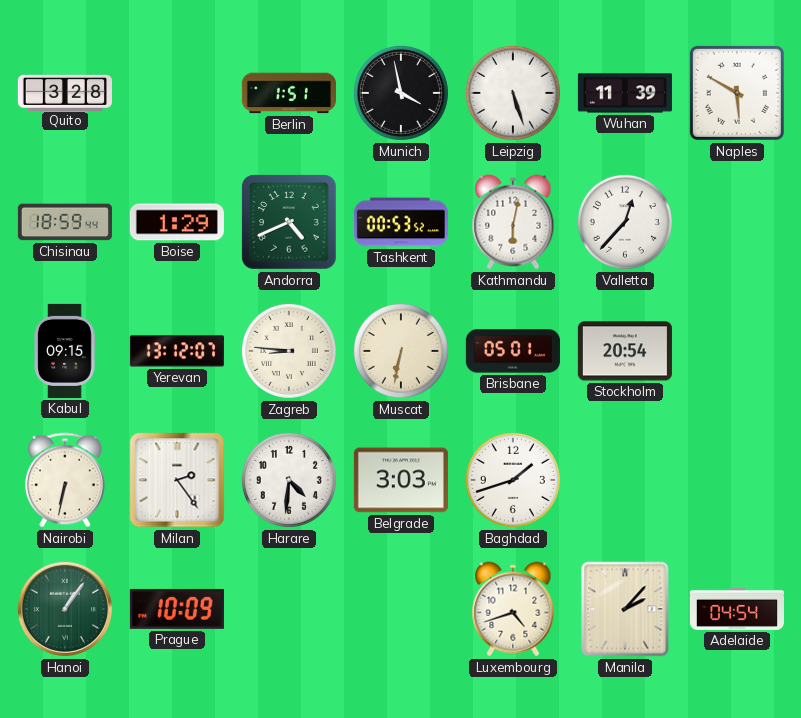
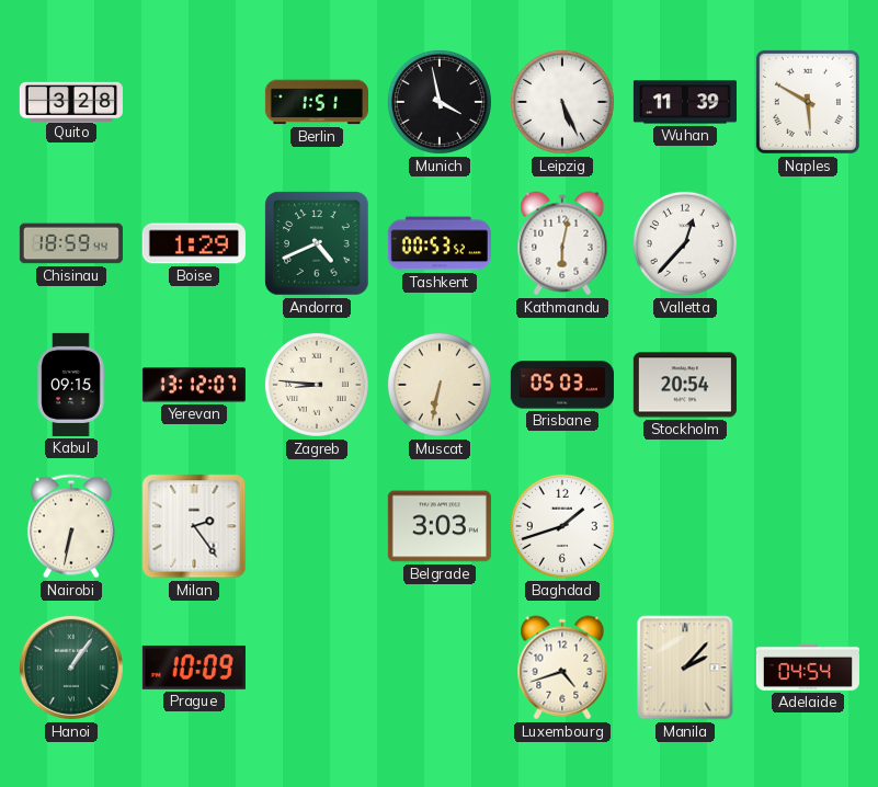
Leipzig: 5:27 -> 5:26
Brisbane: 05:01 -> 05:03
Harare: 4:31 -> none
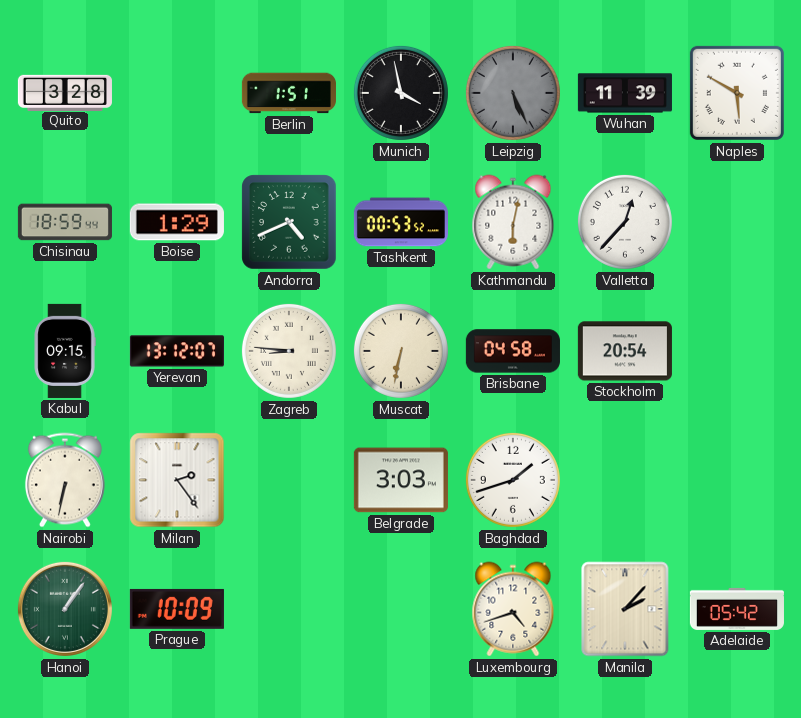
Leipzig dial: white -> grey
Brisbane: 05:03 -> 04:58
Adelaide: 04:54 -> 05:42
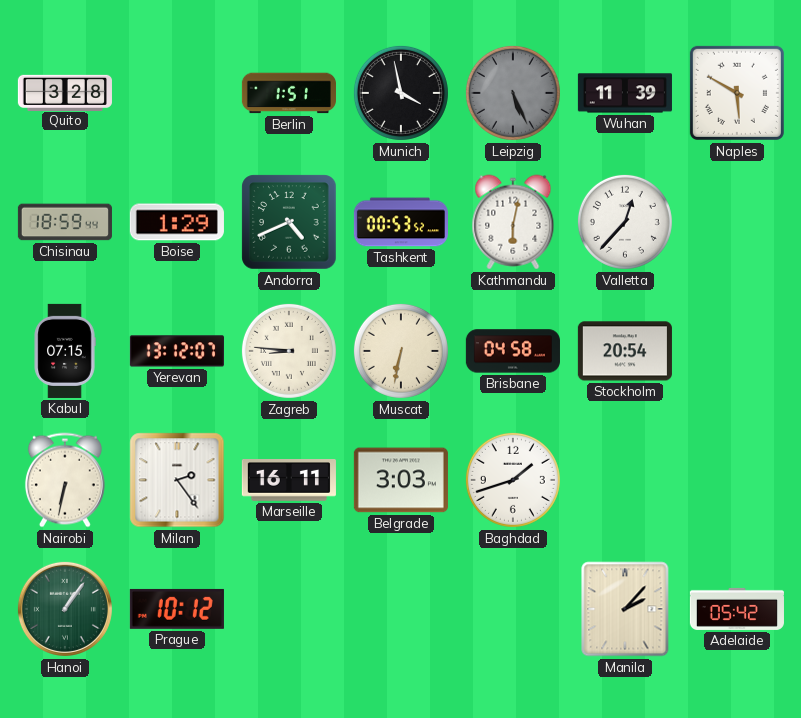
Kabul: 09:15 -> 07:15
Marseille: none -> 16:11
Prague: 10:09 -> 10:12
Luxembourg: 4:42 -> none
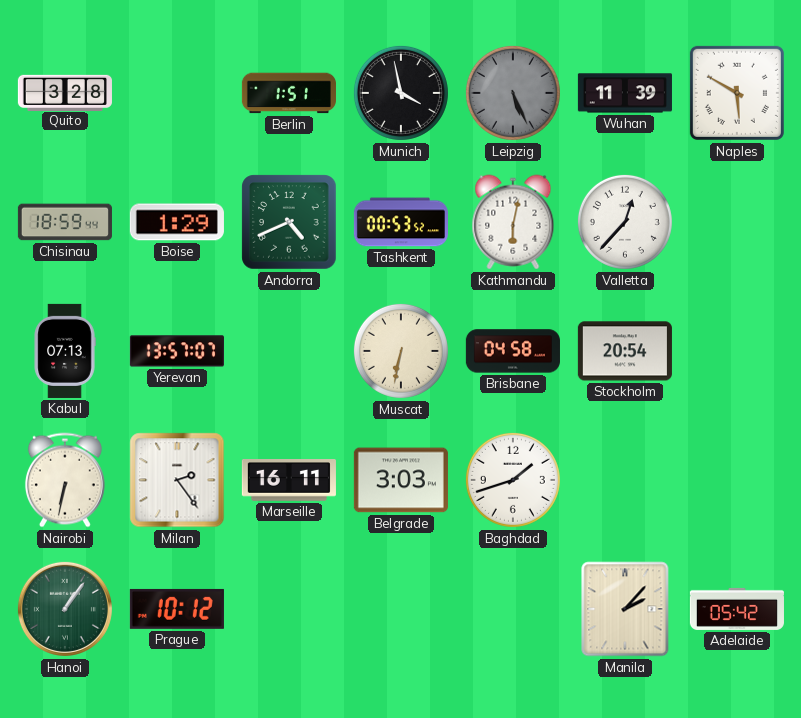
Kabul: 07:15 -> 07:13
Yerevan: 13:12 -> 13:57
Zagreb: 8:46 -> none
